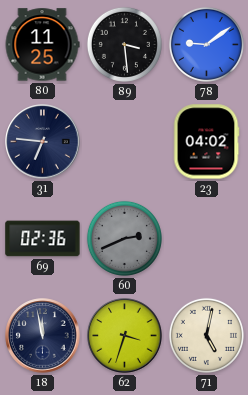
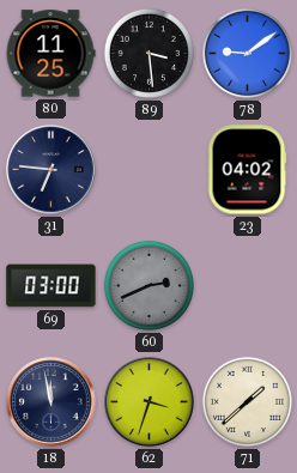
69: 02:36 -> 03:00
71: 5:02 -> 1:38
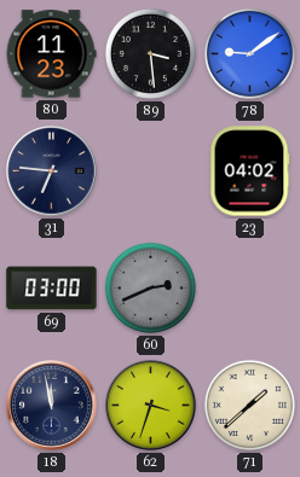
80: 11:25 -> 11:23
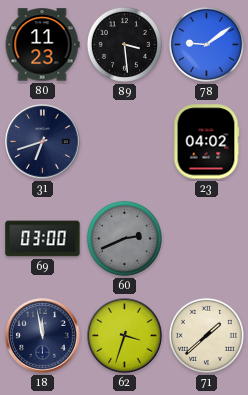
31: 6:46 -> 6:42
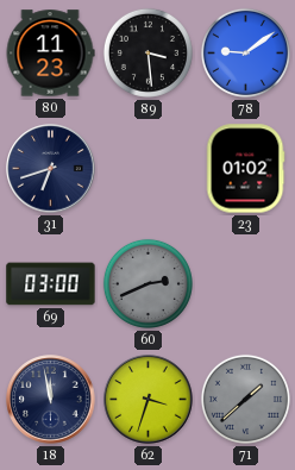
23: 04:02 -> 01:02
71 dial: cream -> grey
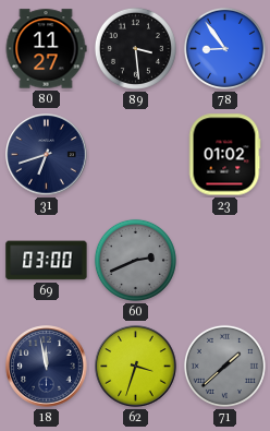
80: 11:23 -> 11:27
78: 9:09 -> 8:54
